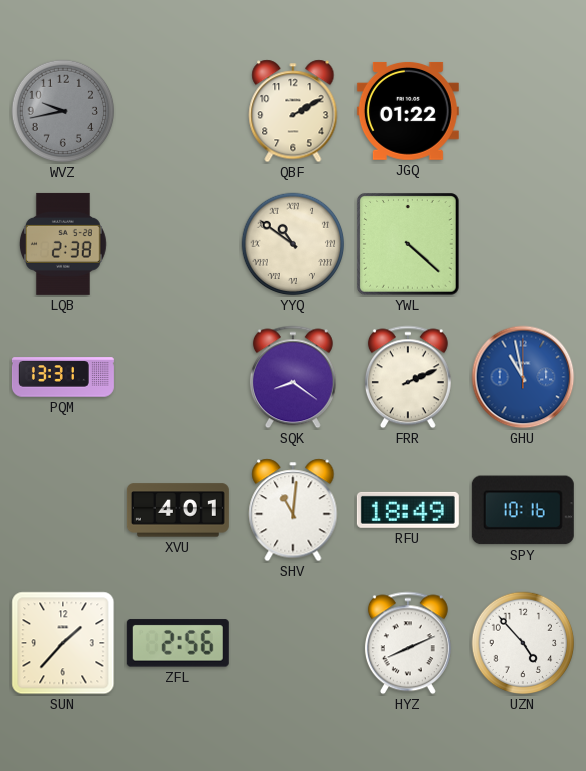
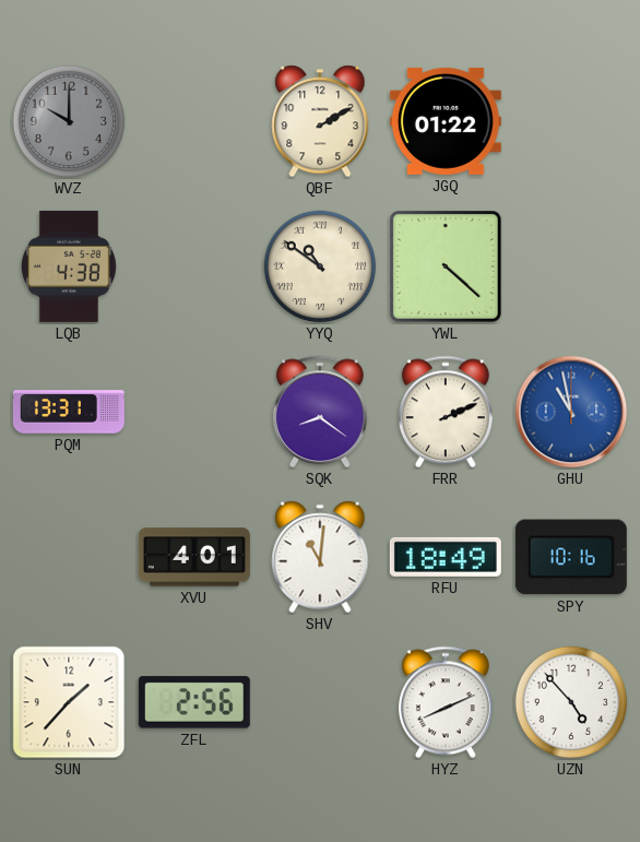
WVZ: 9:43 -> 10:00
LQB: 2:38 -> 4:38
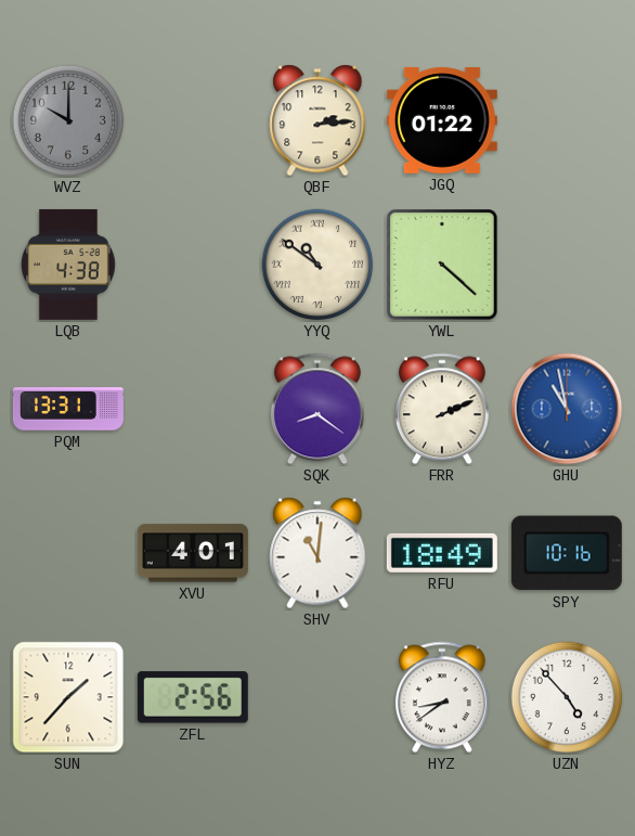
QBF: 2:10 -> 2:14
HYZ: 8:11 -> 8:39
